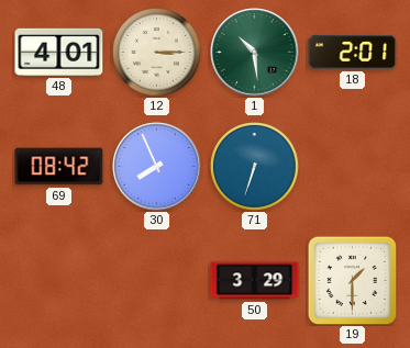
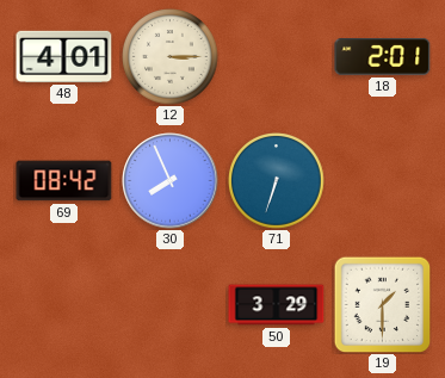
1: 10:29 -> none
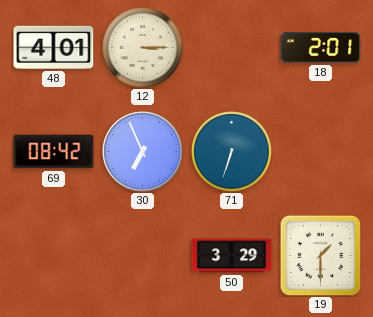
30: 7:56 -> 6:56
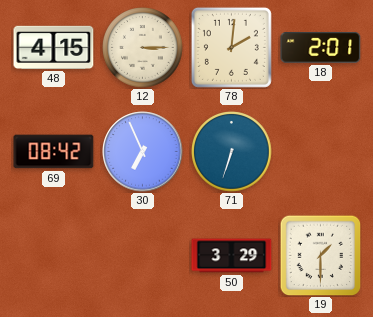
48: 4:01 -> 4:15
78: none -> 2:01
